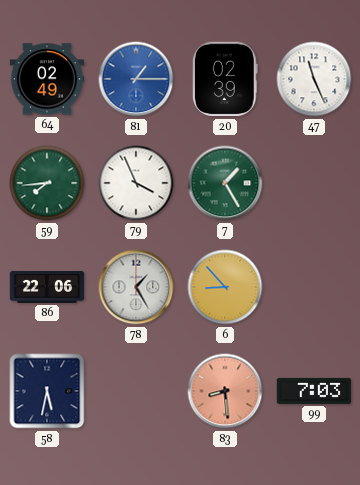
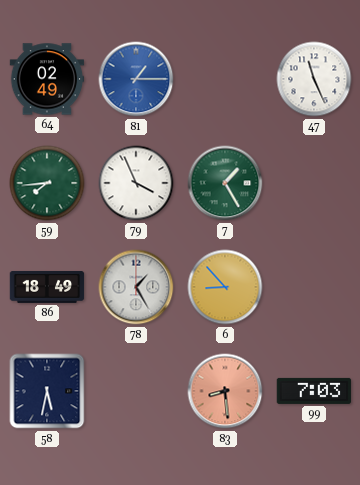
20: 02:39 -> none
86: 22:06 -> 18:49
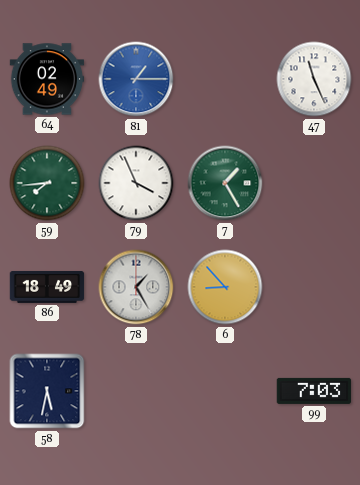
83: 8:29 -> none
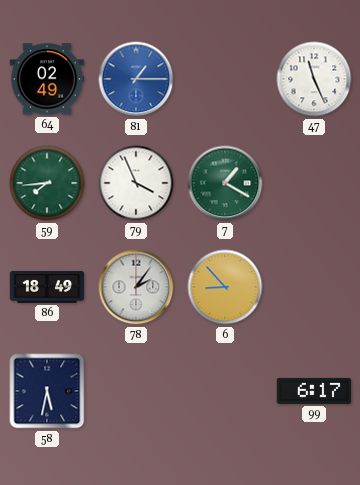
7: 1:25 -> 1:20
78: 1:25 -> 2:06
99: 7:03 -> 6:17
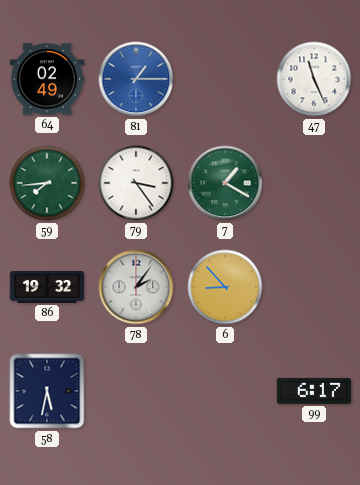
79: 3:56 -> 3:24
86: 18:49 -> 19:32
